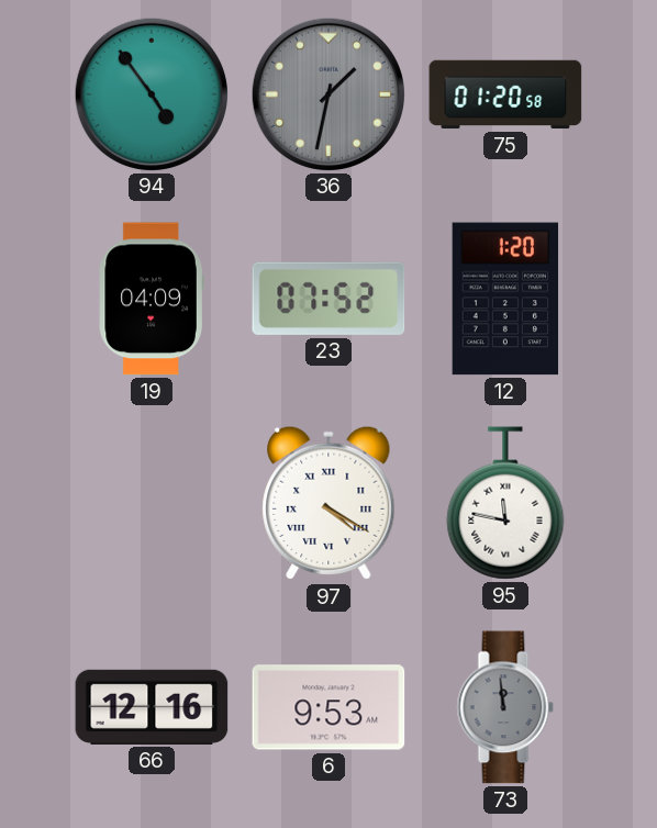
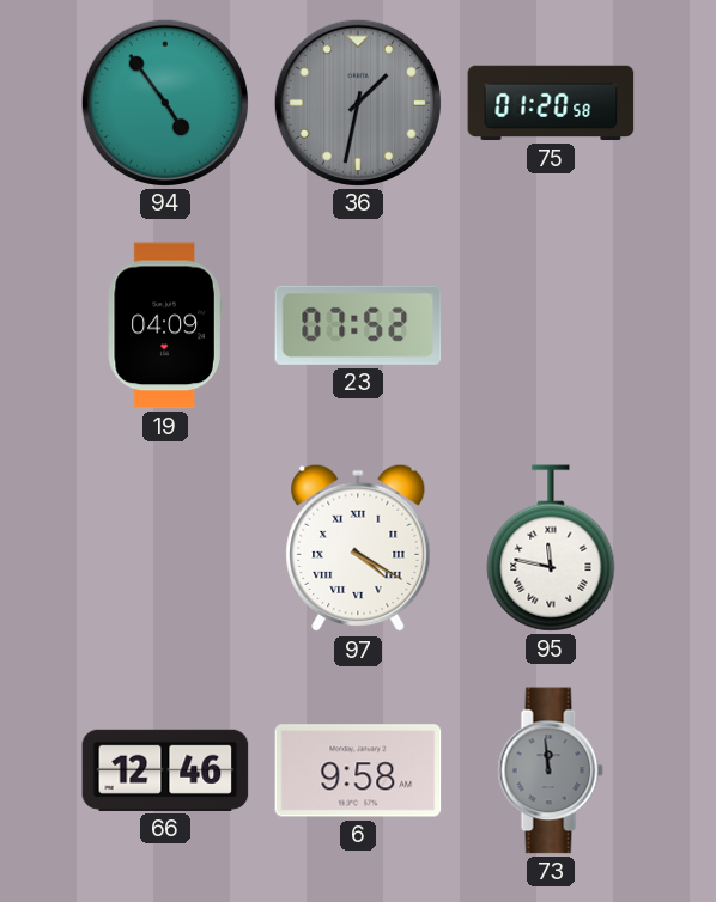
12: 1:20 -> none
66: 12:16 -> 12:46
6: 9:53 -> 9:58
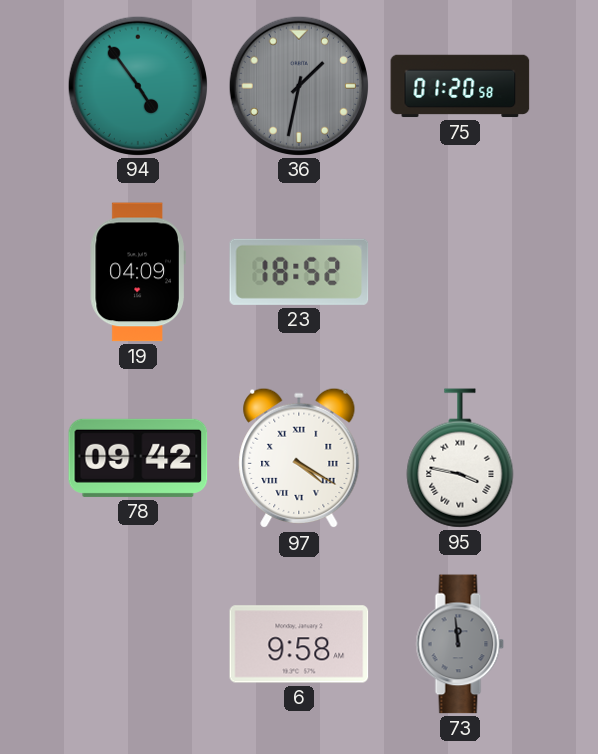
23: 07:52 -> 18:52
78: none -> 09:42
95: 11:47 -> 3:47
66: 12:46 -> none
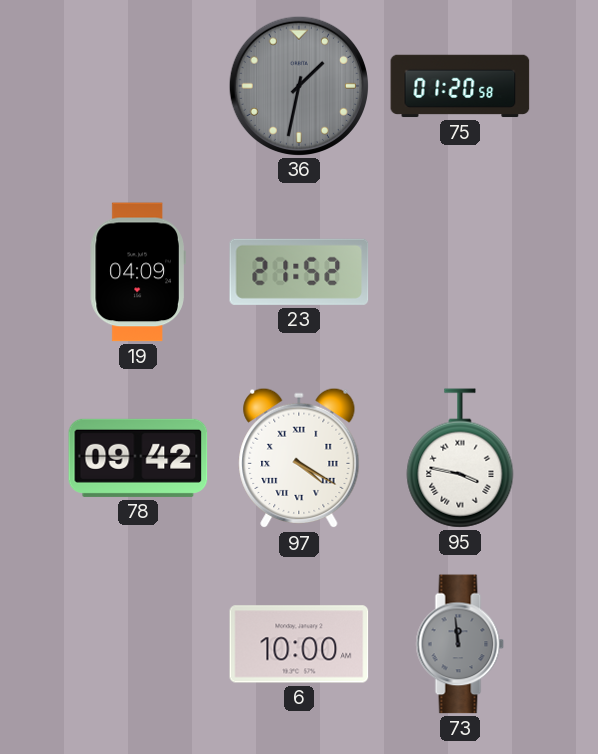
94: 4:54 -> none
23: 18:52 -> 21:52
6: 9:58 -> 10:00
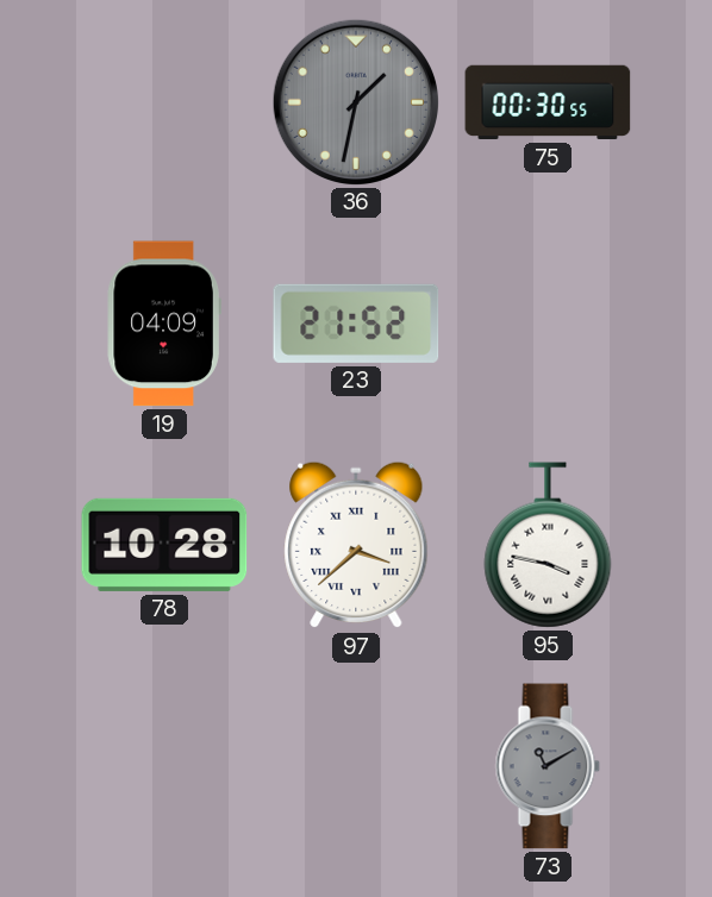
75: 01:20 -> 00:30
78: 09:42 -> 10:28
97: 4:20 -> 3:38
6: 10:00 -> none
73: 11:59 -> 11:10
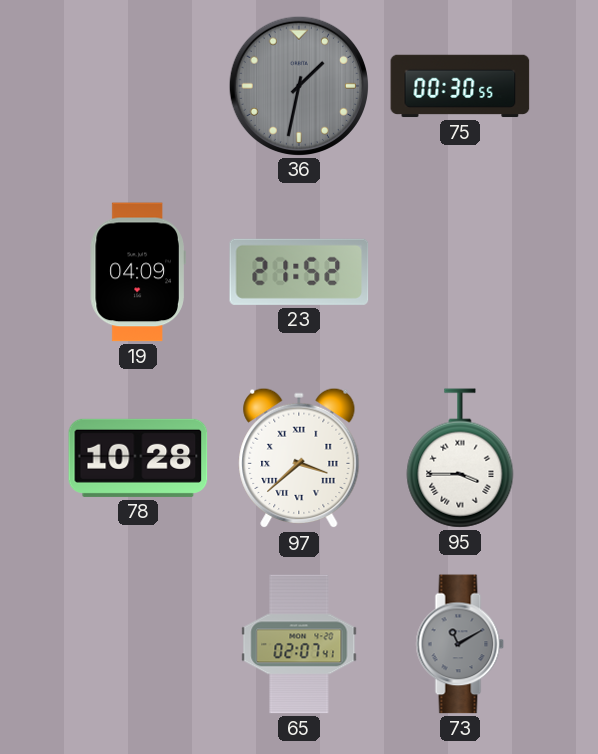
95: 3:47 -> 3:45
65: none -> 02:07
